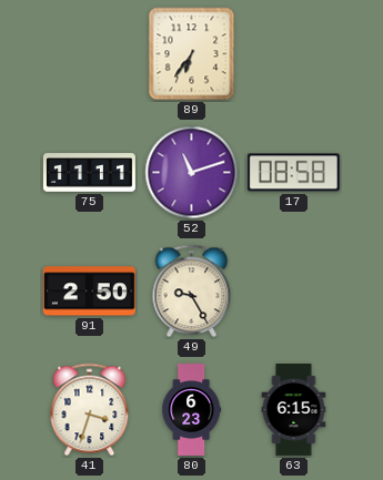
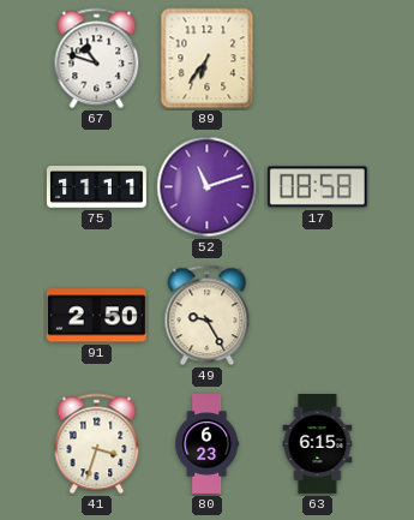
67: none -> 10:48
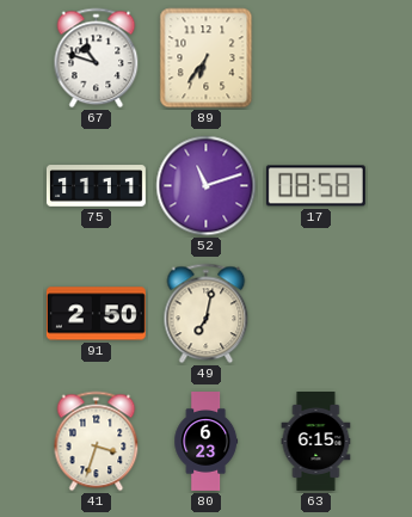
49: 9:25 -> 7:02
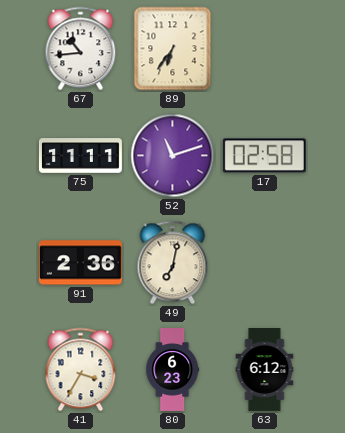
67: 10:48 -> 10:44
17: 08:58 -> 02:58
91: 2:50 -> 2:36
41: 3:33 -> 3:35
63: 6:15 -> 6:12
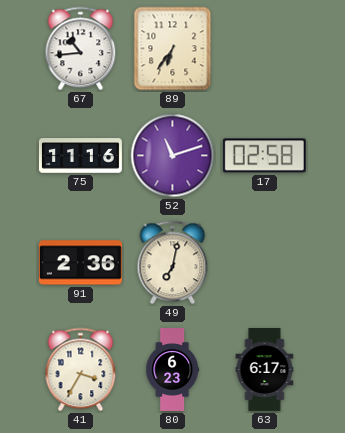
75: 11:11 -> 11:16
63: 6:12 -> 6:17
